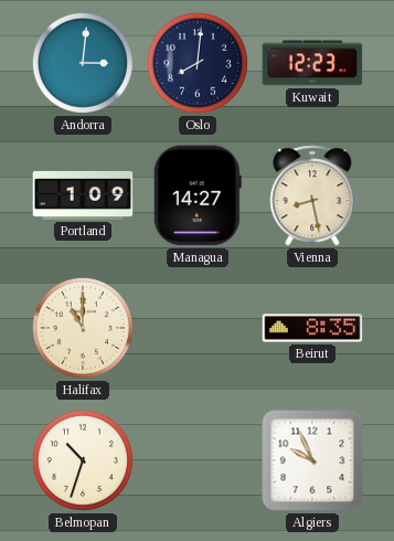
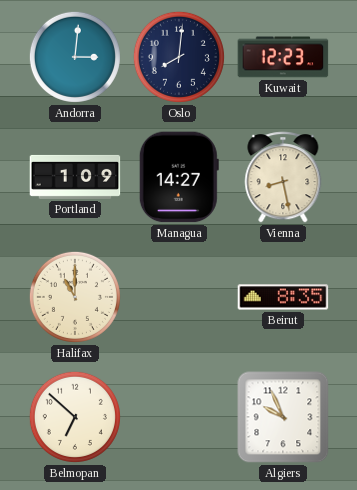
Belmopan: 10:33 -> 6:52
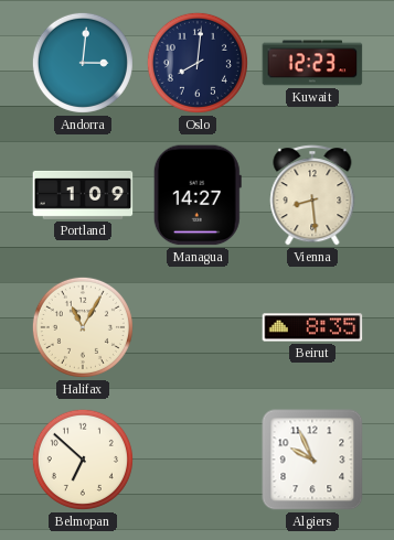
Vienna: 8:28 -> 8:29
Halifax: 11:00 -> 11:05
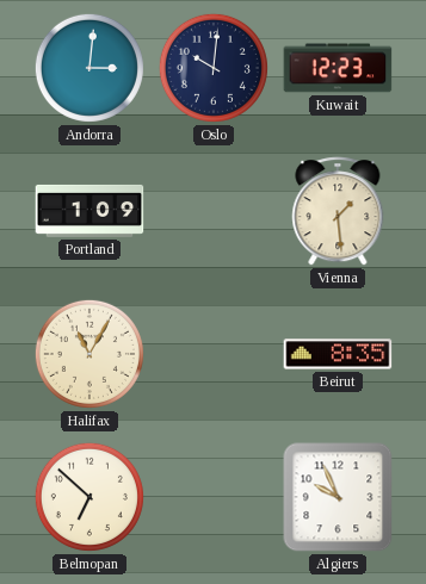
Oslo: 8:01 -> 10:01
Managua: 14:27 -> none
Vienna: 8:29 -> 1:29
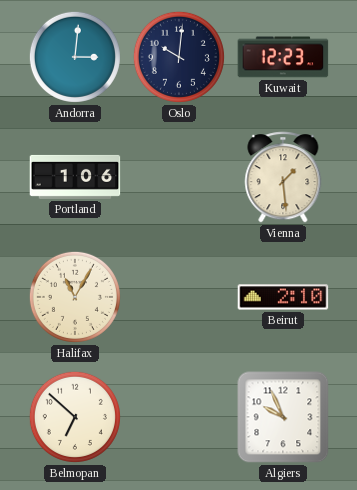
Portland: 1:09 -> 1:06
Beirut: 8:35 -> 2:10
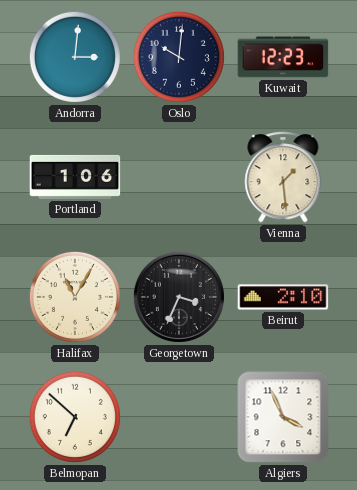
Georgetown: none -> 3:34
Algiers: 9:56 -> 3:56
